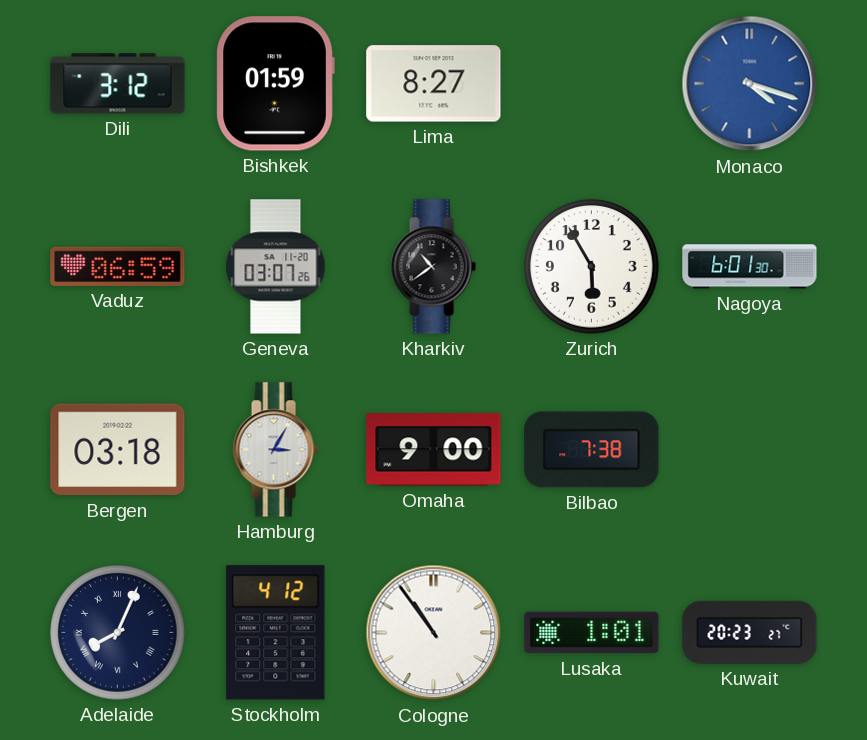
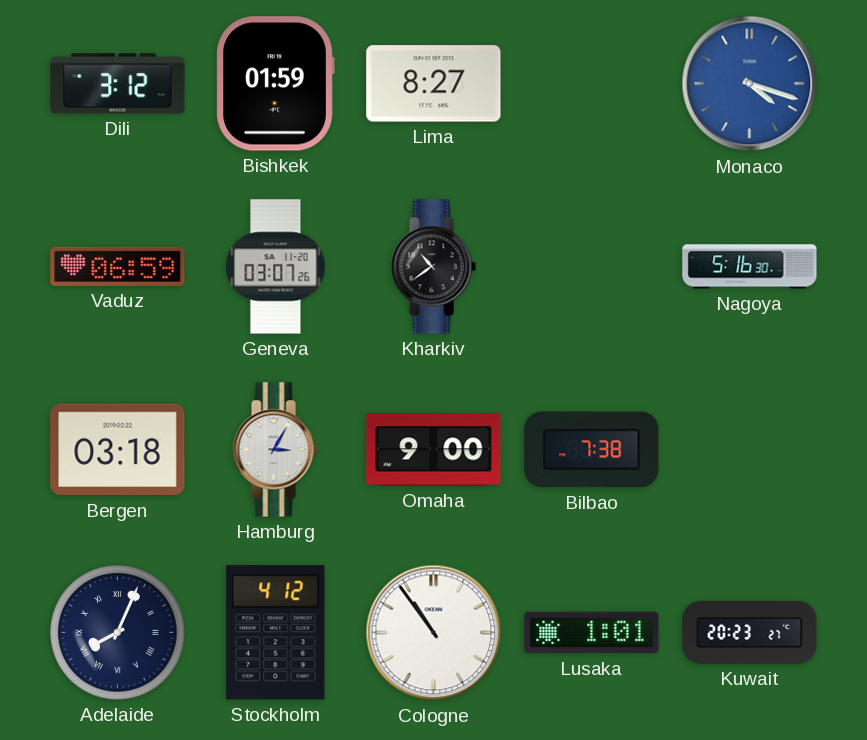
Zurich: 5:55 -> none
Nagoya: 6:01 -> 5:16
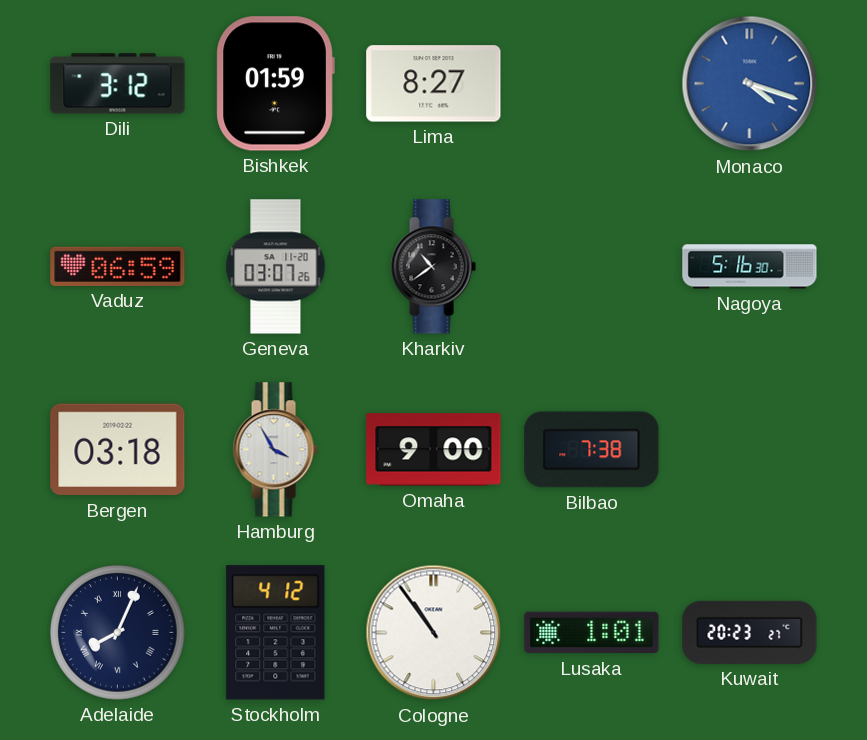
Hamburg: 3:05 -> 3:55
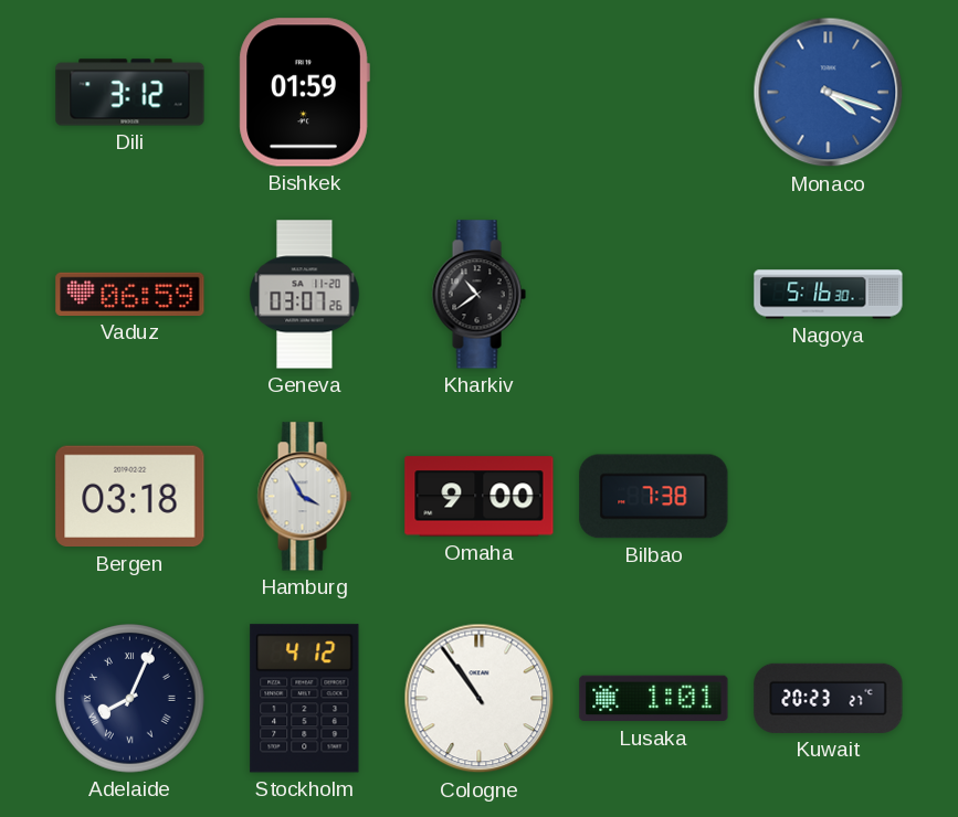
Lima: 8:27 -> none
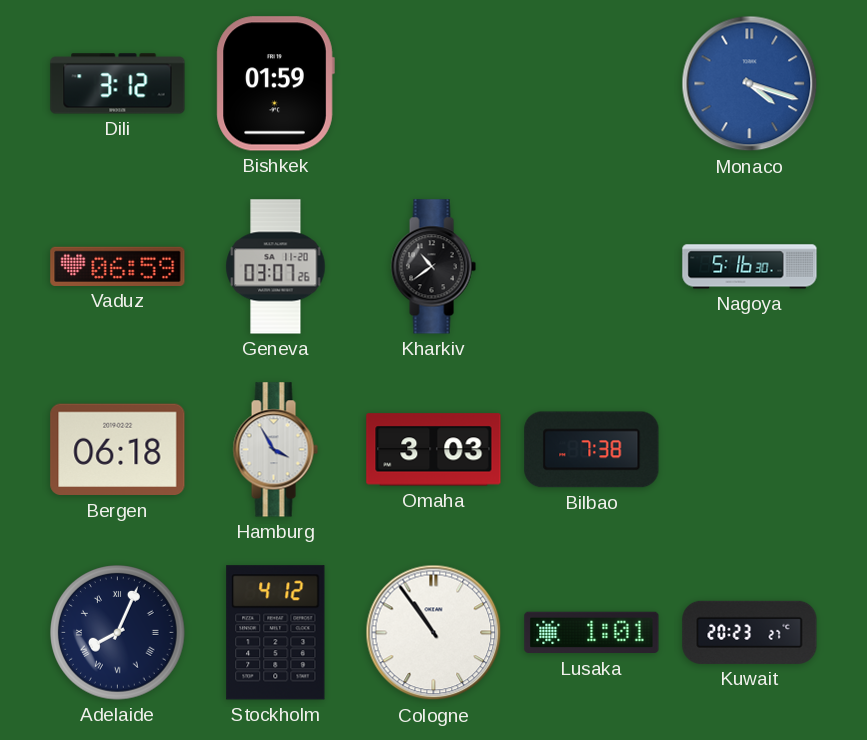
Bergen: 03:18 -> 06:18
Omaha: 9:00 -> 3:03
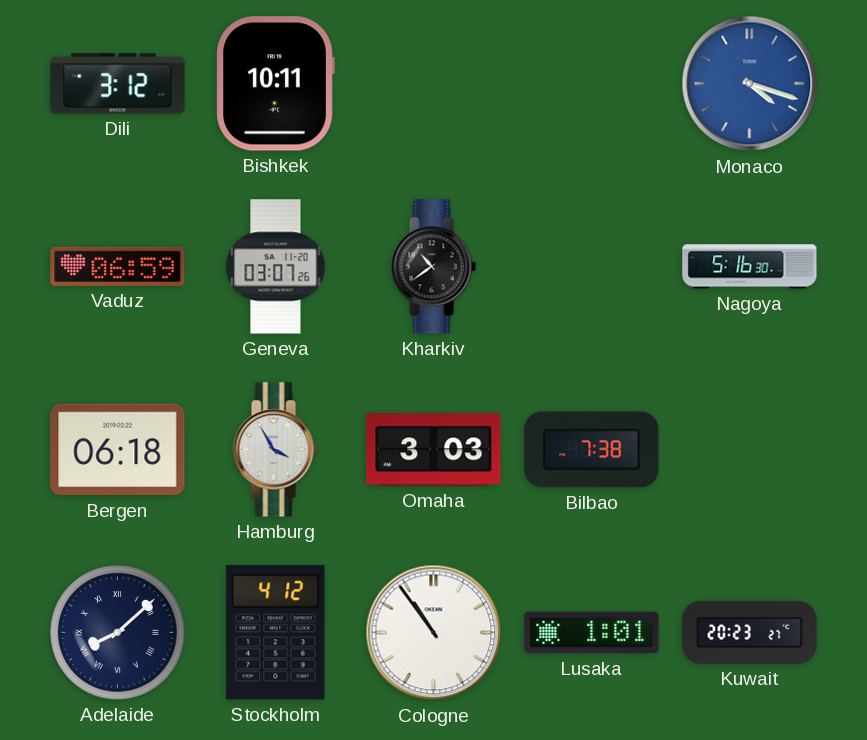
Bishkek: 01:59 -> 10:11
Adelaide: 8:04 -> 8:08
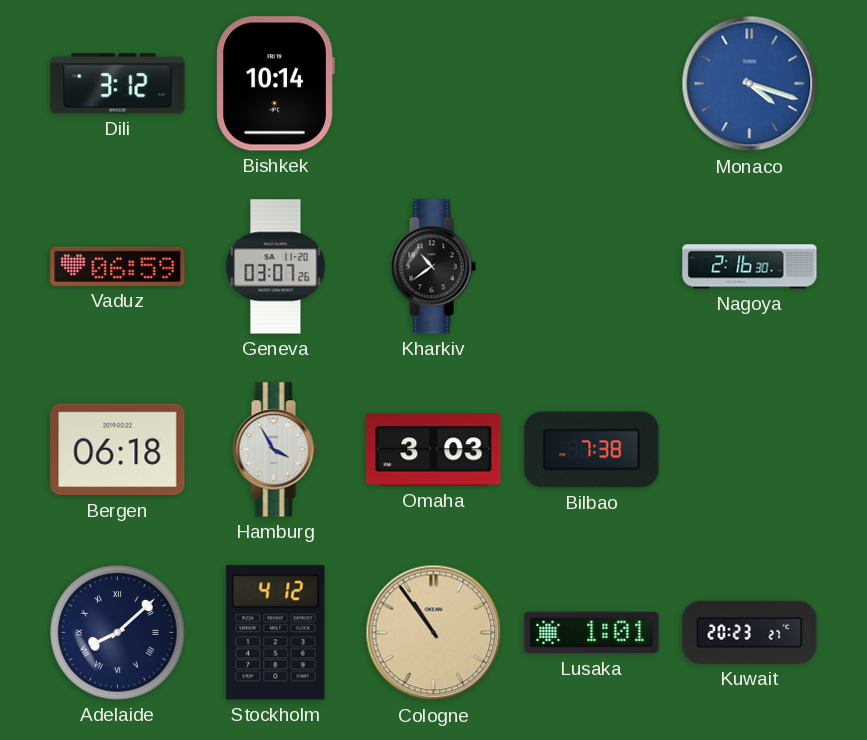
Bishkek: 10:11 -> 10:14
Nagoya: 5:16 -> 2:16
Cologne dial: white -> champagne
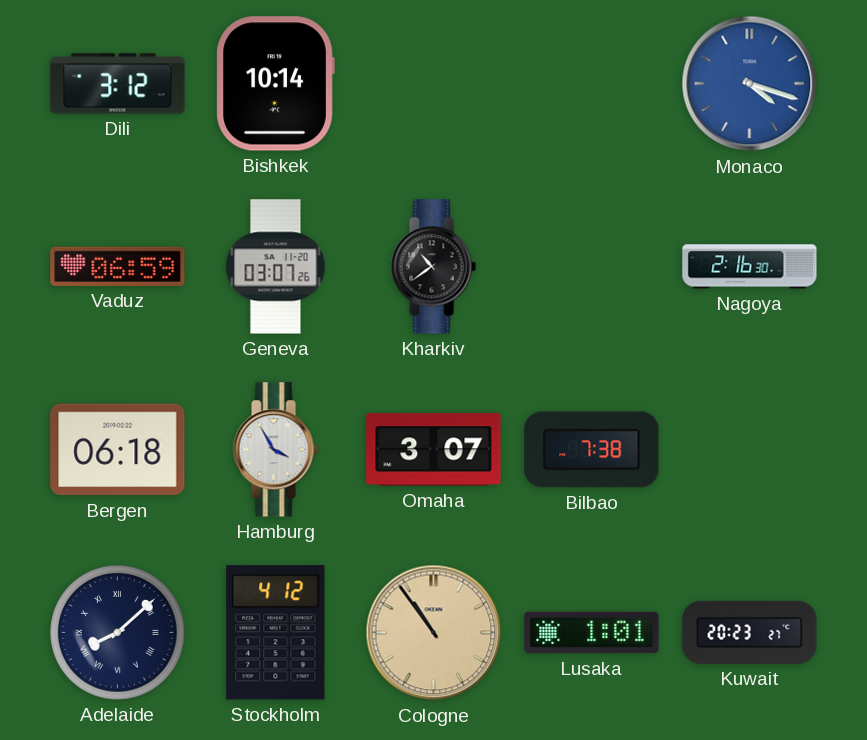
Omaha: 3:03 -> 3:07
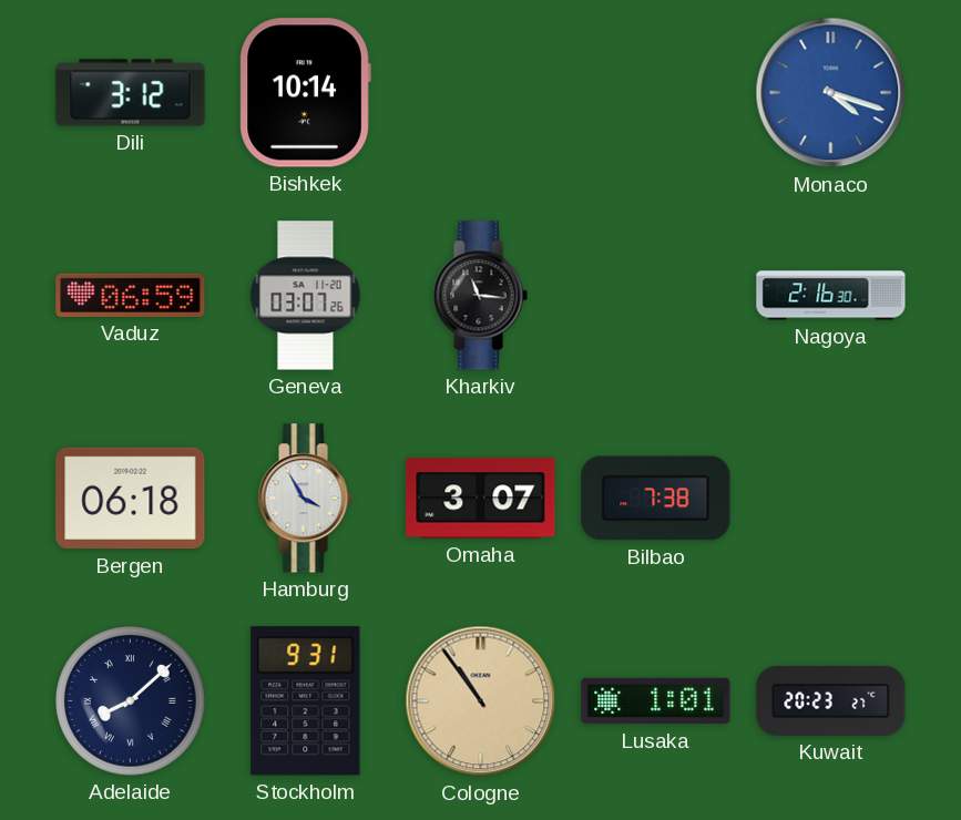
Kharkiv: 10:39 -> 11:16
Stockholm: 4:12 -> 9:31
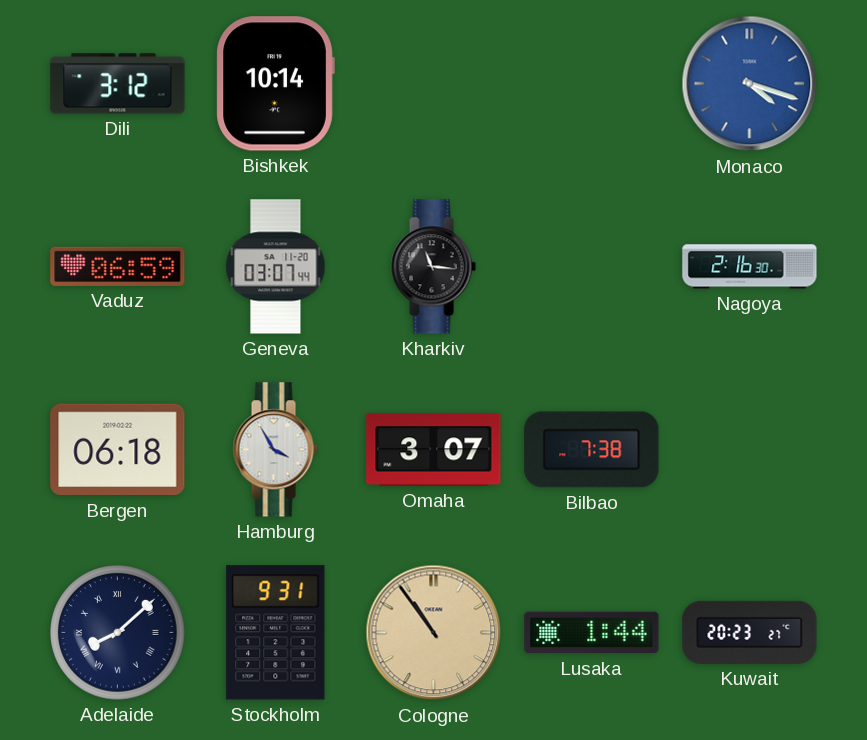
Geneva: 03:07:26 -> 03:07:44
Lusaka: 1:01 -> 1:44
